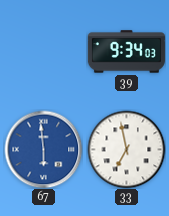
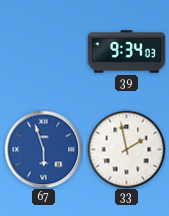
67: 5:59 -> 5:57
33: 6:58 -> 1:58
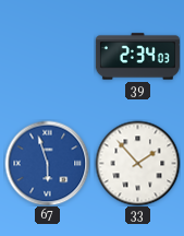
39: 9:34 -> 2:34
33: 1:58 -> 1:53
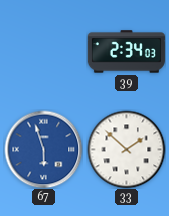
33: 1:53 -> 1:52
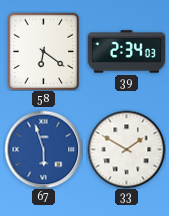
58: none -> 6:21
33: 1:52 -> 1:50
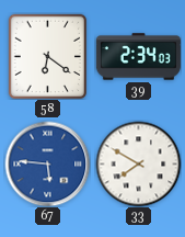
67: 5:57 -> 5:46
33: 1:50 -> 7:50
